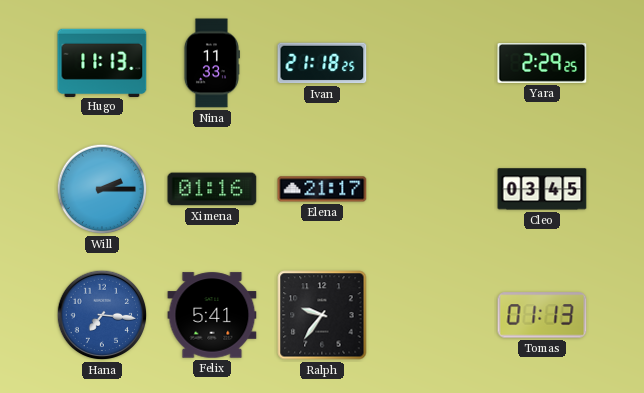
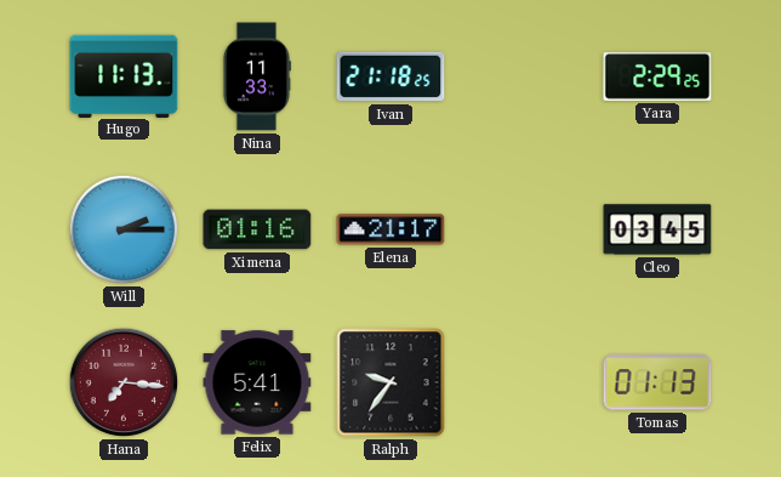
Hana dial: blue -> burgundy
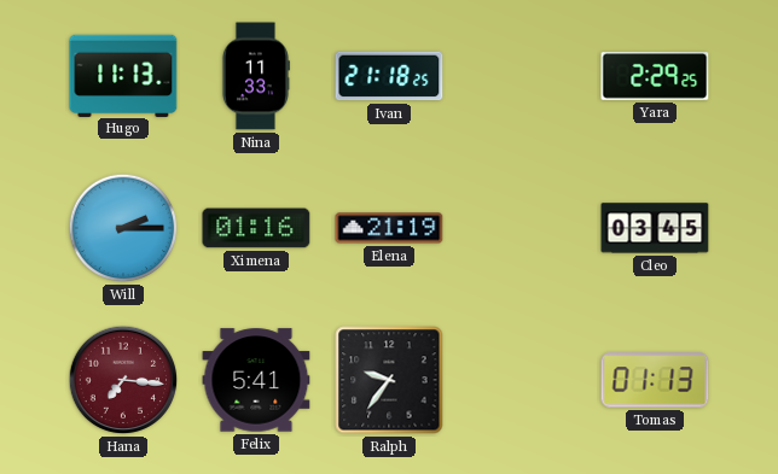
Elena: 21:17 -> 21:19
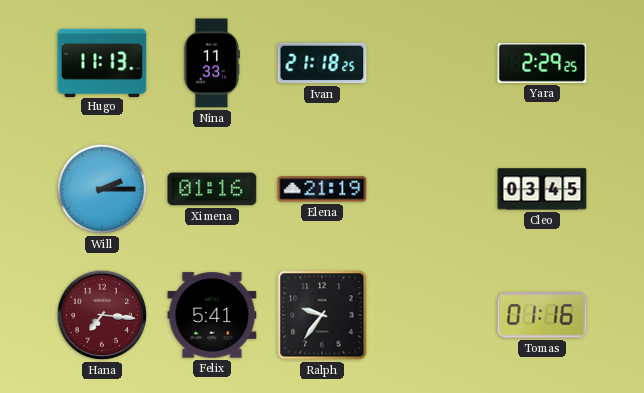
Tomas: 01:13 -> 01:16
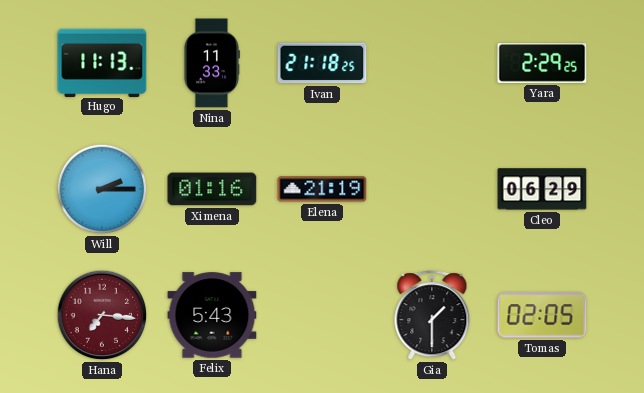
Cleo: 03:45 -> 06:29
Felix: 5:41 -> 5:43
Ralph: 9:36 -> none
Gia: none -> 1:30
Tomas: 01:16 -> 02:05
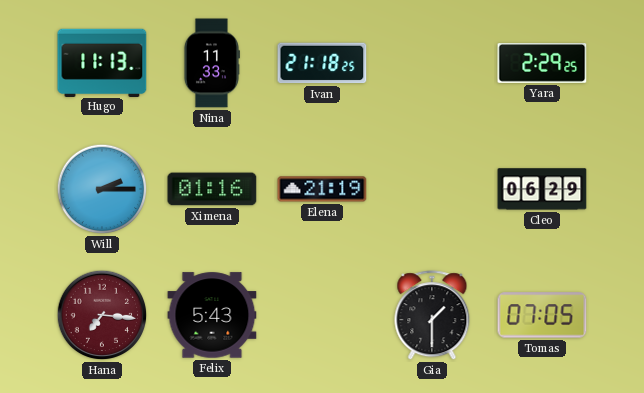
Tomas: 02:05 -> 07:05
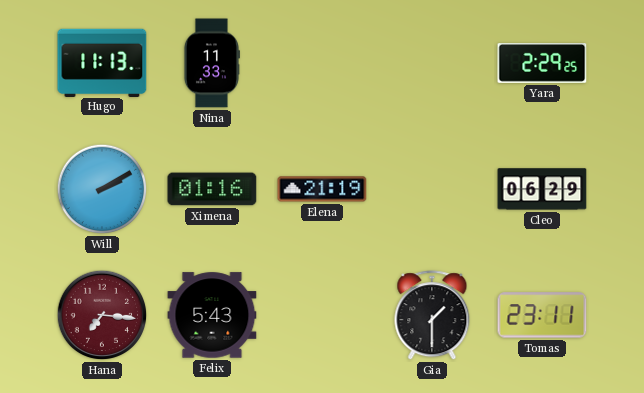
Ivan: 21:18 -> none
Will: 2:15 -> 2:10
Tomas: 07:05 -> 23:11
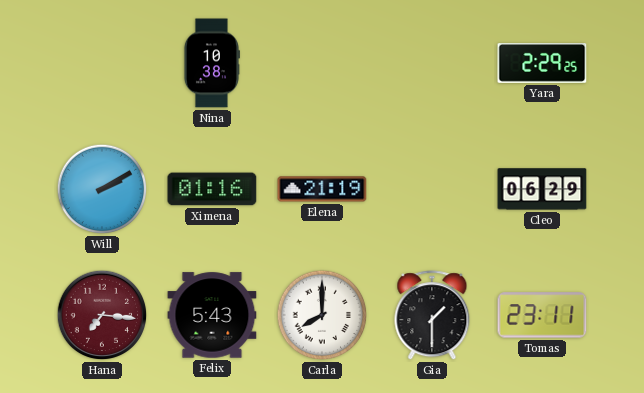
Hugo: 11:13 -> none
Nina: 11:33 -> 10:38
Carla: none -> 8:00
